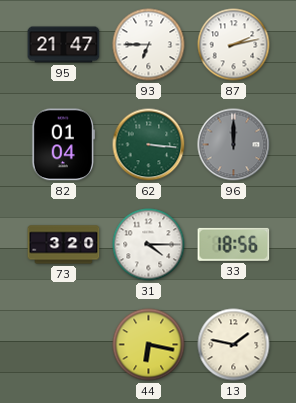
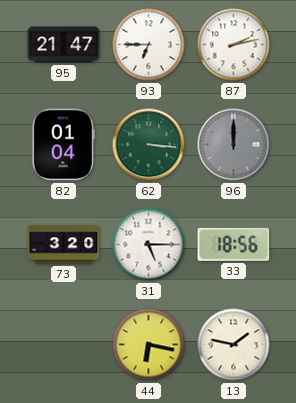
31: 4:15 -> 5:15
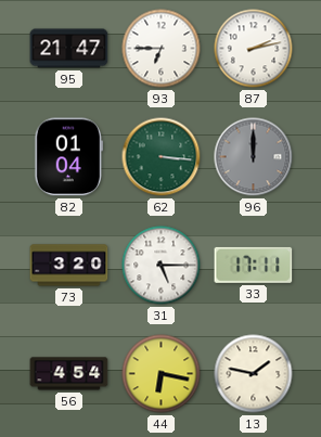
33: 18:56 -> 17:11
56: none -> 4:54
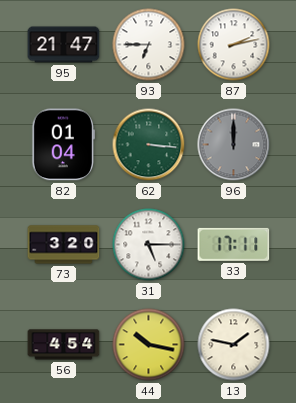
44: 6:17 -> 10:17
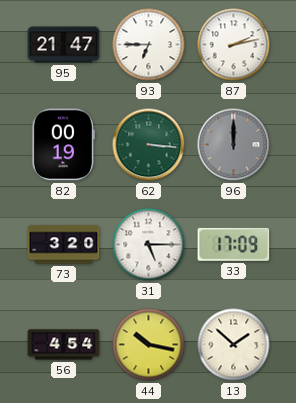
82: 01:04 -> 00:19
33: 17:11 -> 17:09
13: 1:47 -> 1:52
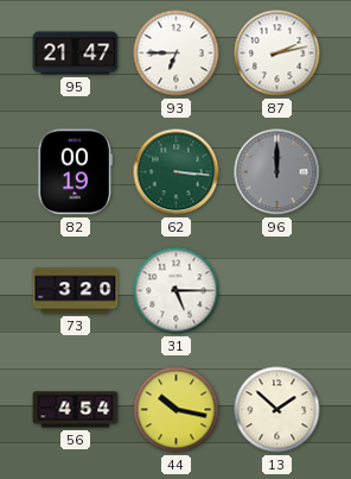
33: 17:09 -> none
